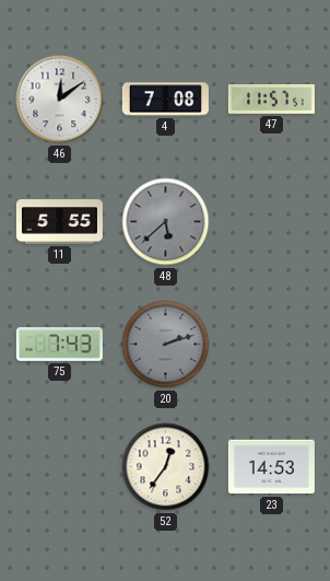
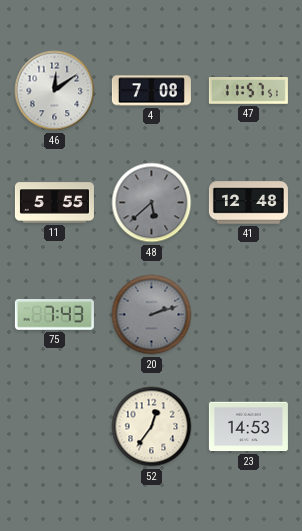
41: none -> 12:48
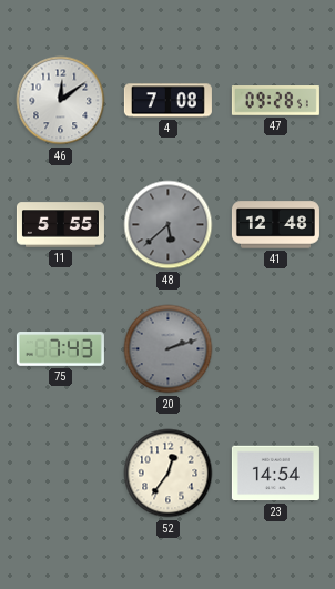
47: 11:57 -> 09:28
23: 14:53 -> 14:54
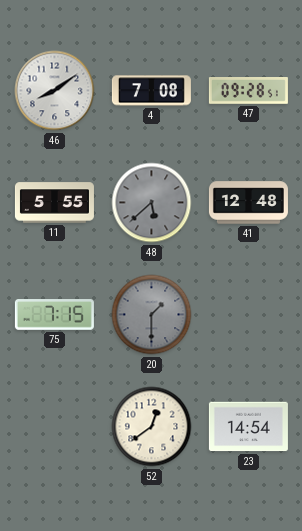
46: 12:09 -> 8:09
75: 7:43 -> 7:15
20: 2:12 -> 1:30
52: 12:36 -> 12:39
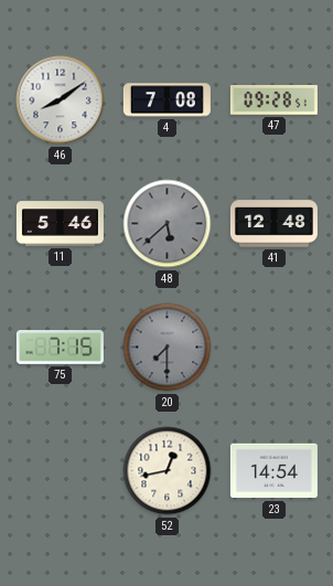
11: 5:55 -> 5:46
20: 1:30 -> 7:30
52: 12:39 -> 12:43
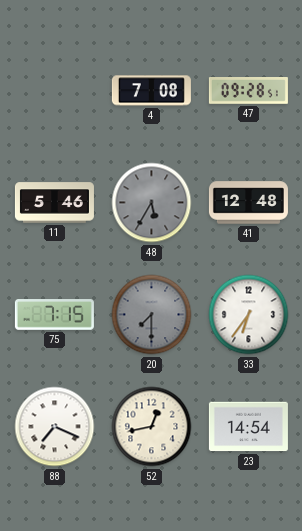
46: 8:09 -> none
48: 5:38 -> 5:35
33: none -> 6:36
88: none -> 7:19
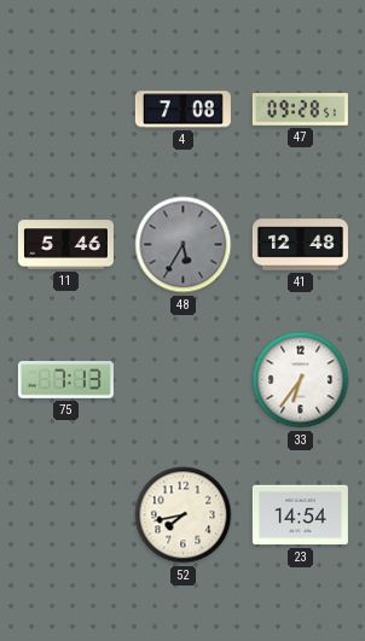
75: 7:15 -> 7:13
20: 7:30 -> none
88: 7:19 -> none
52: 12:43 -> 7:43
